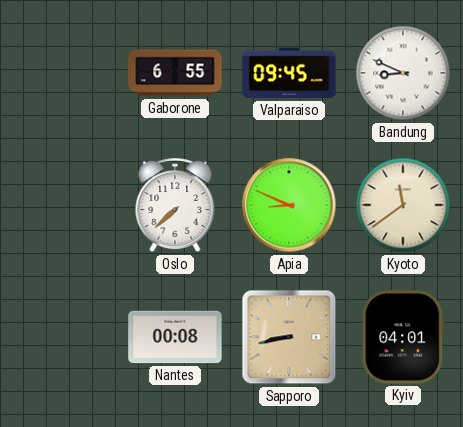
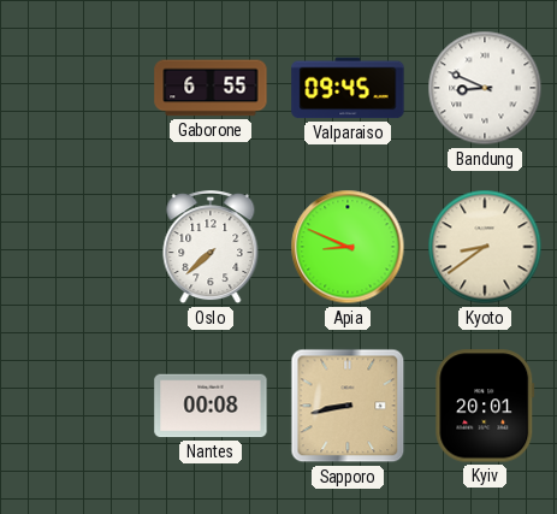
Kyoto: 11:39 -> 8:39
Kyiv: 04:01 -> 20:01
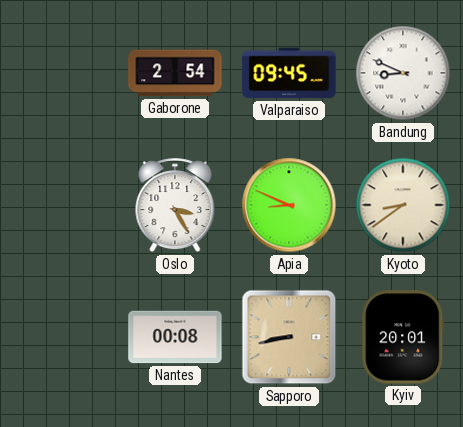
Gaborone: 6:55 -> 2:54
Oslo: 7:38 -> 3:25
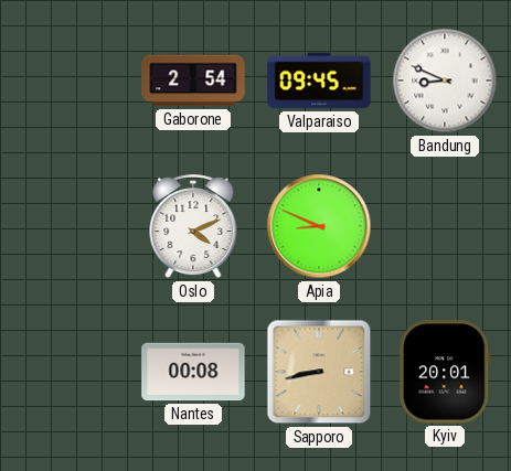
Oslo: 3:25 -> 4:11
Kyoto: 8:39 -> none
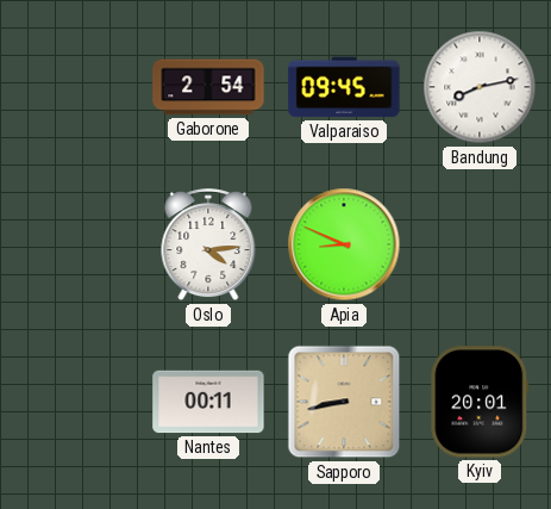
Bandung: 8:49 -> 8:13
Oslo: 4:11 -> 4:14
Nantes: 00:08 -> 00:11
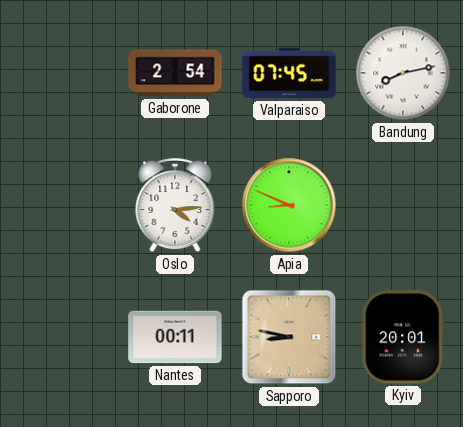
Valparaiso: 09:45 -> 07:45
Sapporo: 8:43 -> 8:47
